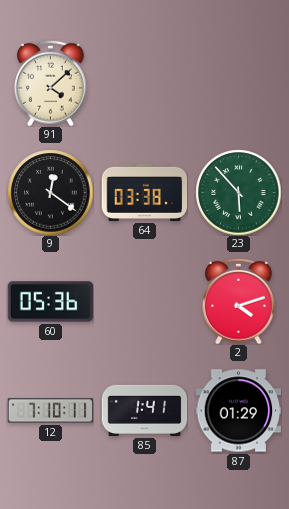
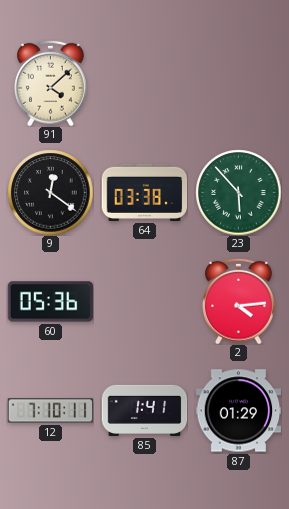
2: 4:12 -> 4:14
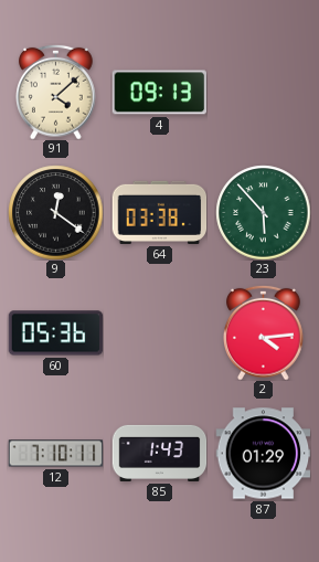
4: none -> 09:13
85: 1:41 -> 1:43
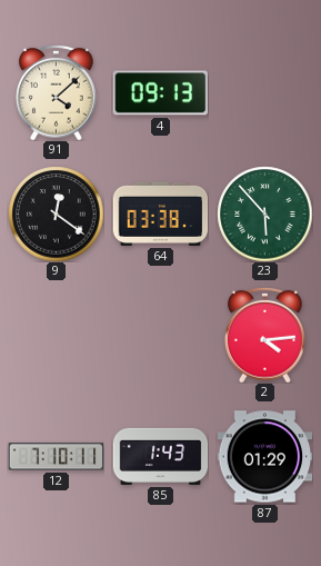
60: 05:36 -> none
